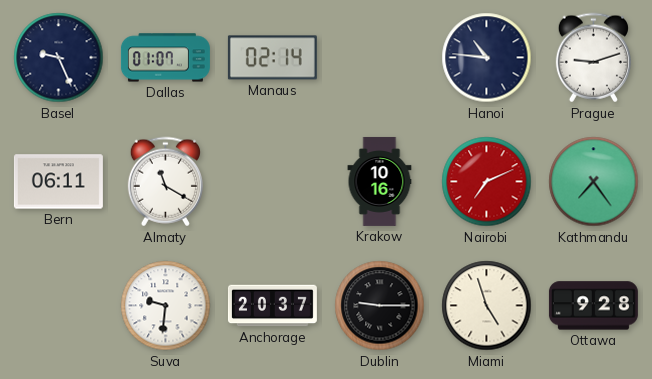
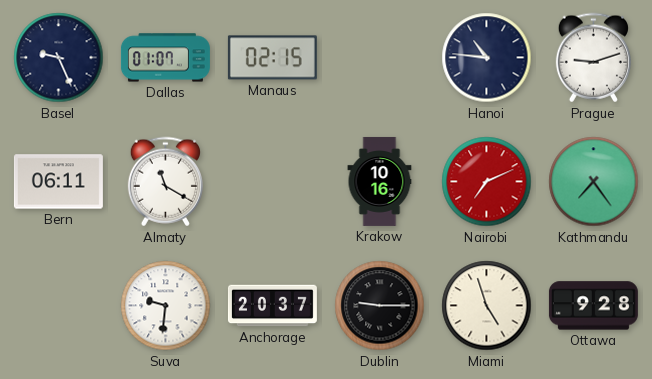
Manaus: 02:14 -> 02:15
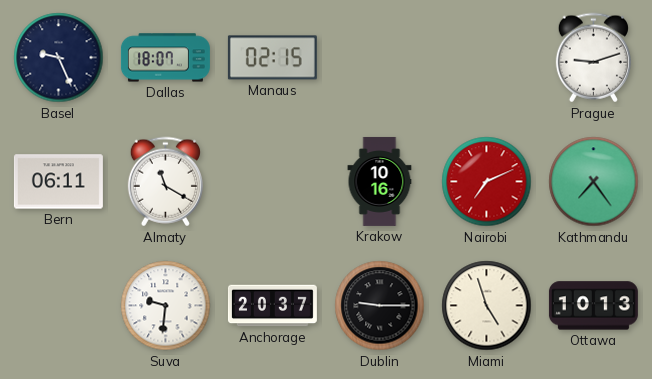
Dallas: 01:07 -> 18:07
Hanoi: 10:46 -> none
Ottawa: 9:28 -> 10:13
